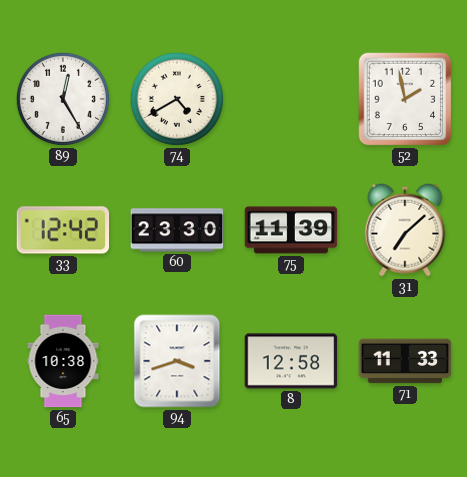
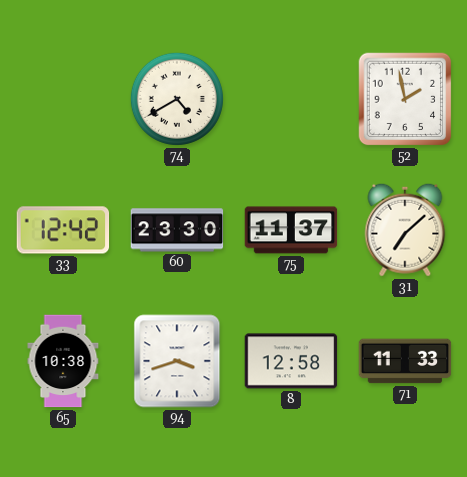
89: 12:25 -> none
75: 11:39 -> 11:37
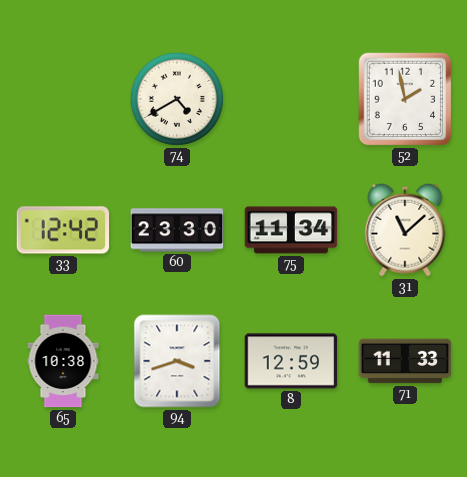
75: 11:37 -> 11:34
31: 7:08 -> 11:08
8: 12:58 -> 12:59
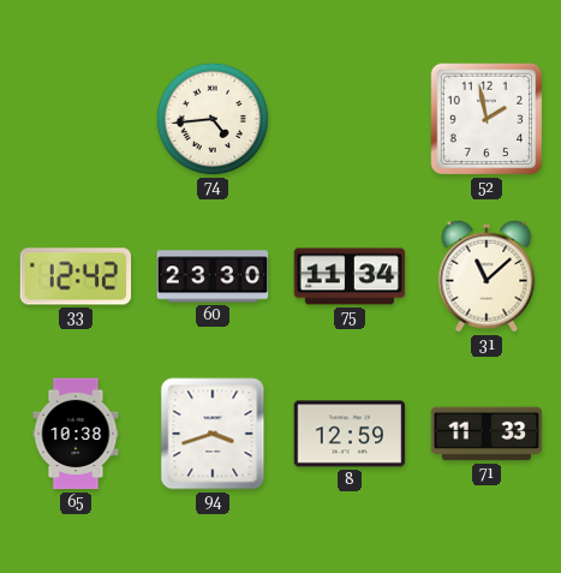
74: 4:40 -> 4:44
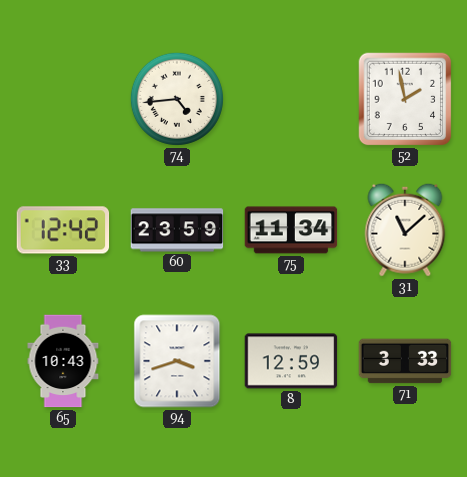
60: 23:30 -> 23:59
65: 10:38 -> 10:43
71: 11:33 -> 3:33
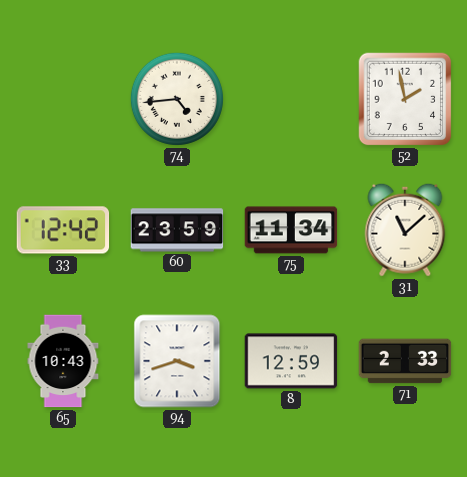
71: 3:33 -> 2:33
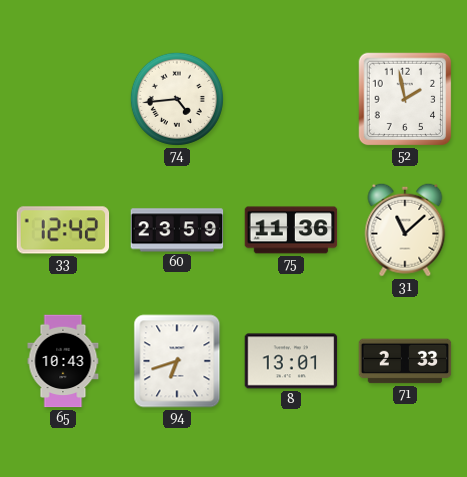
75: 11:34 -> 11:36
94: 3:42 -> 6:42
8: 12:59 -> 13:01
